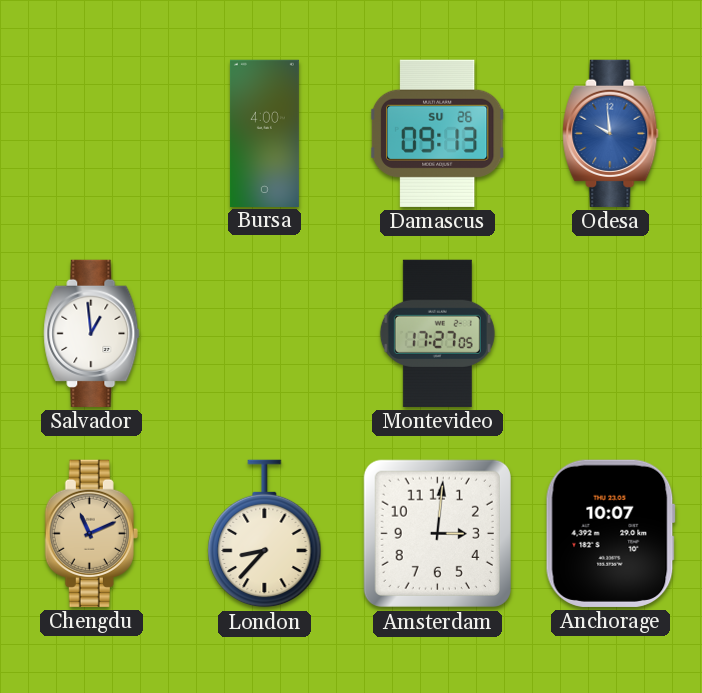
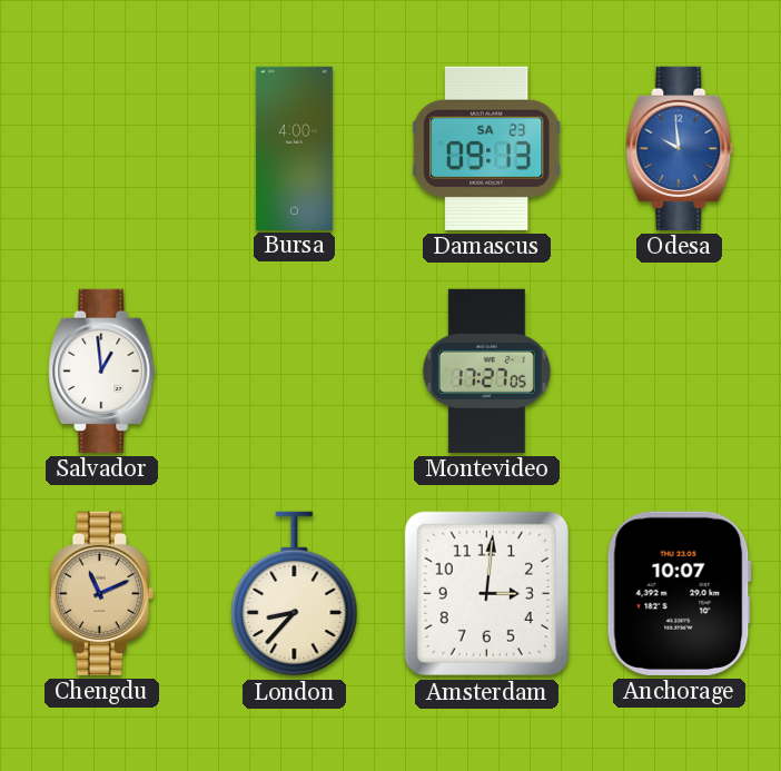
Damascus date: SU 26 -> SA 23
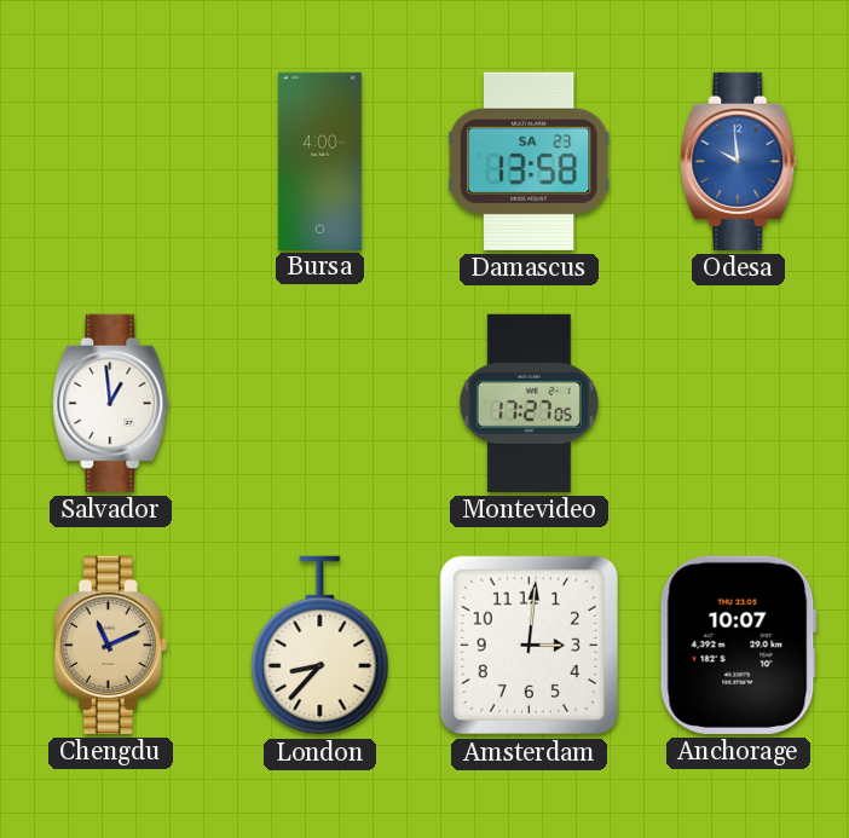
Damascus: 09:13 -> 13:58
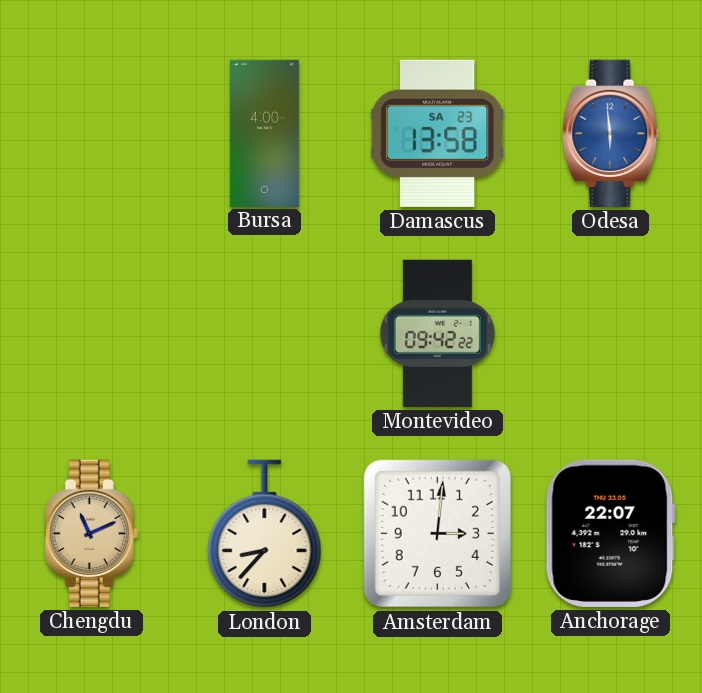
Odesa: 9:59 -> 5:59
Salvador: 12:59 -> none
Montevideo: 17:27 -> 09:42
Anchorage: 10:07 -> 22:07
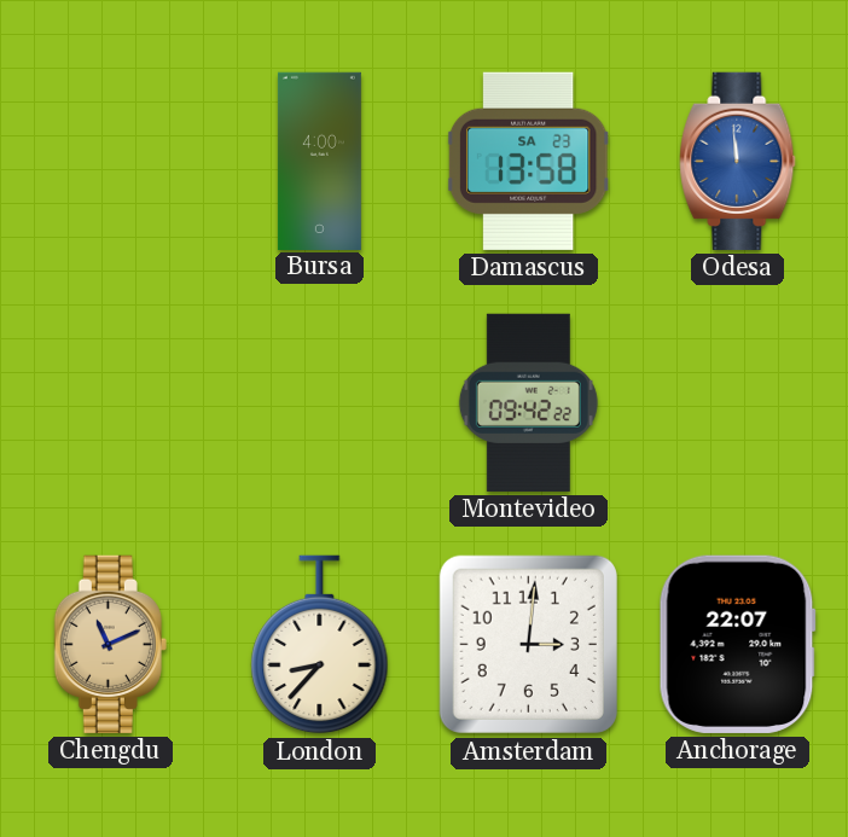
Odesa: 5:59 -> 11:59
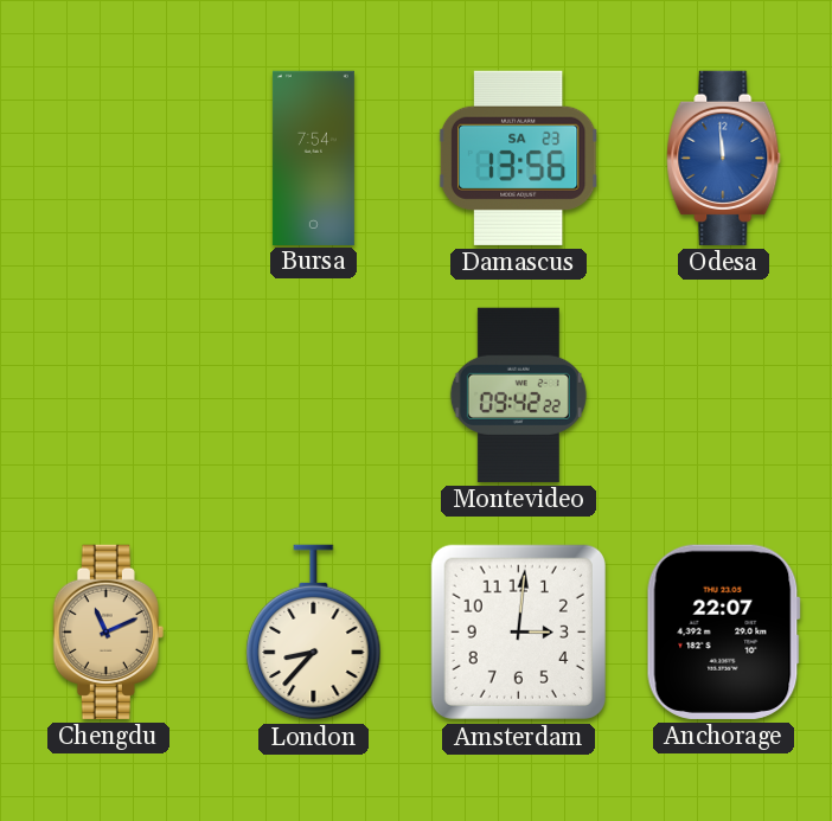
Bursa: 4:00 -> 7:54
Damascus: 13:58 -> 13:56
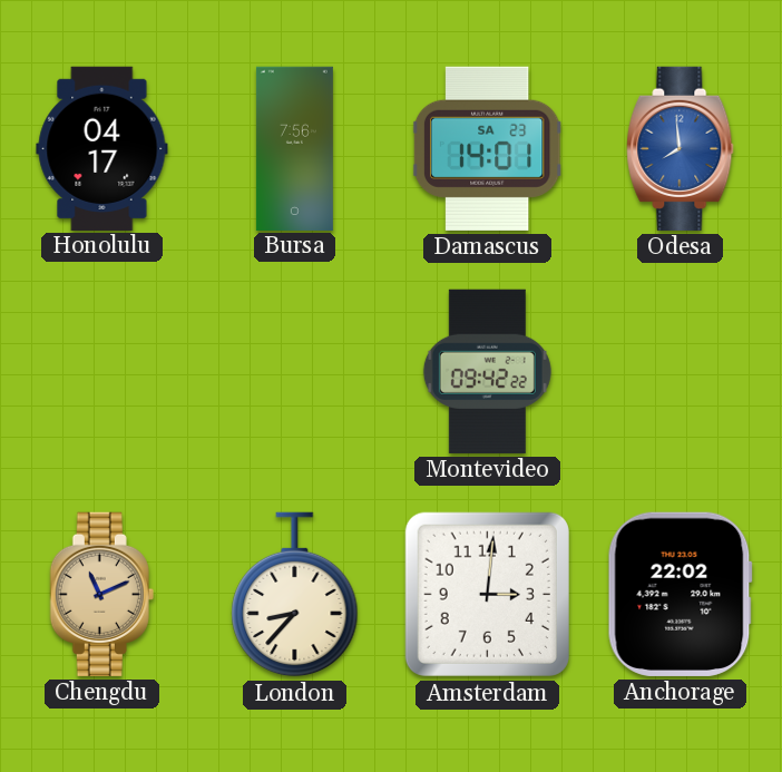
Honolulu: none -> 04:17
Bursa: 7:54 -> 7:56
Damascus: 13:56 -> 14:01
Odesa: 11:59 -> 7:59
Anchorage: 22:07 -> 22:02
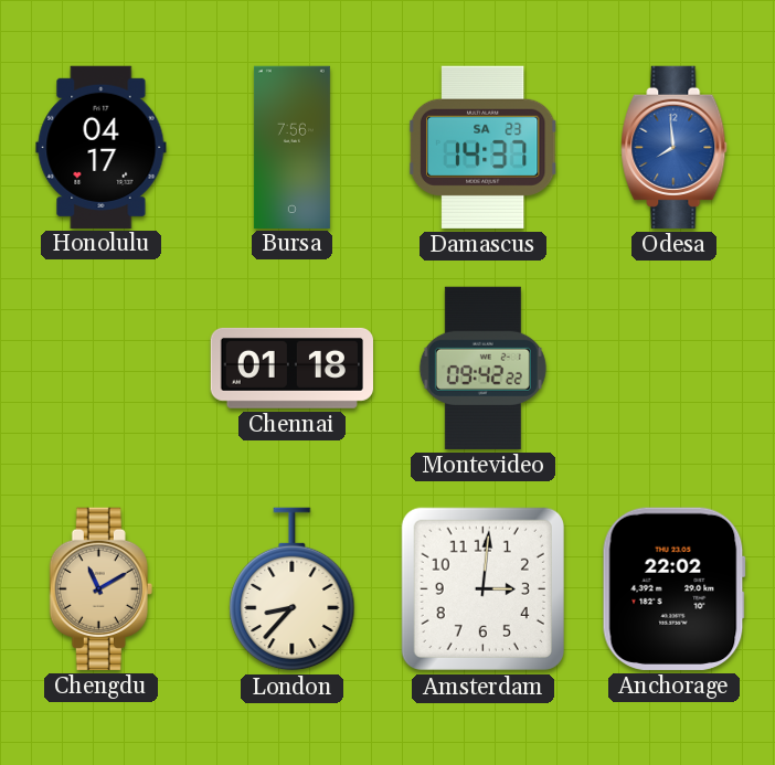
Damascus: 14:01 -> 14:37
Chennai: none -> 01:18
Chengdu: 11:11 -> 11:10
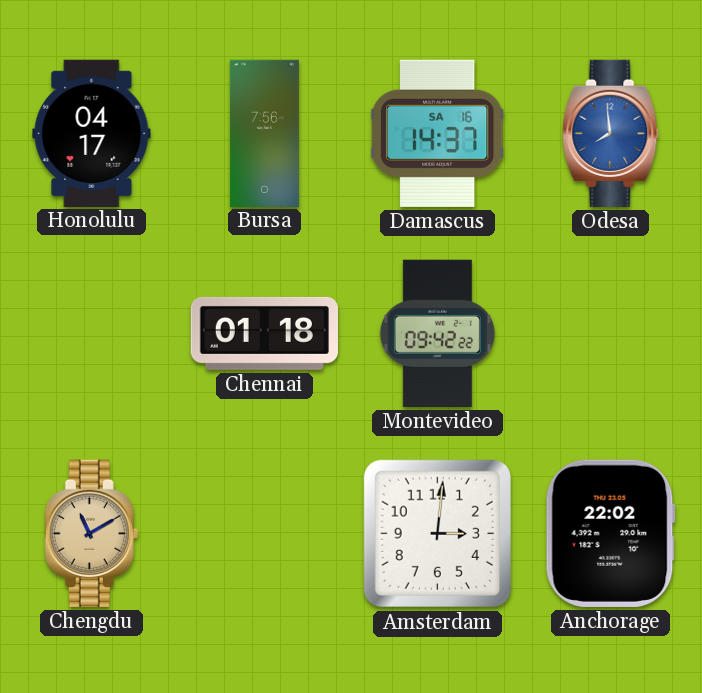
Damascus date: SA 23 -> SA 16
London: 8:37 -> none
